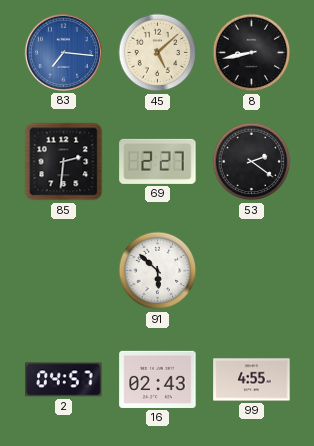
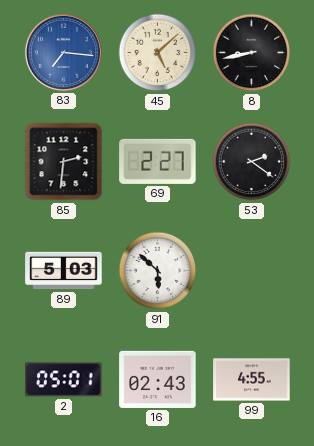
89: none -> 5:03
2: 04:57 -> 05:01
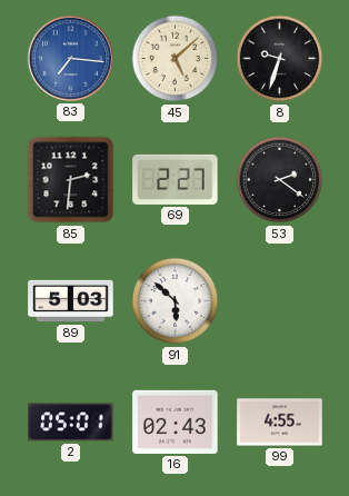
8: 8:43 -> 9:33
